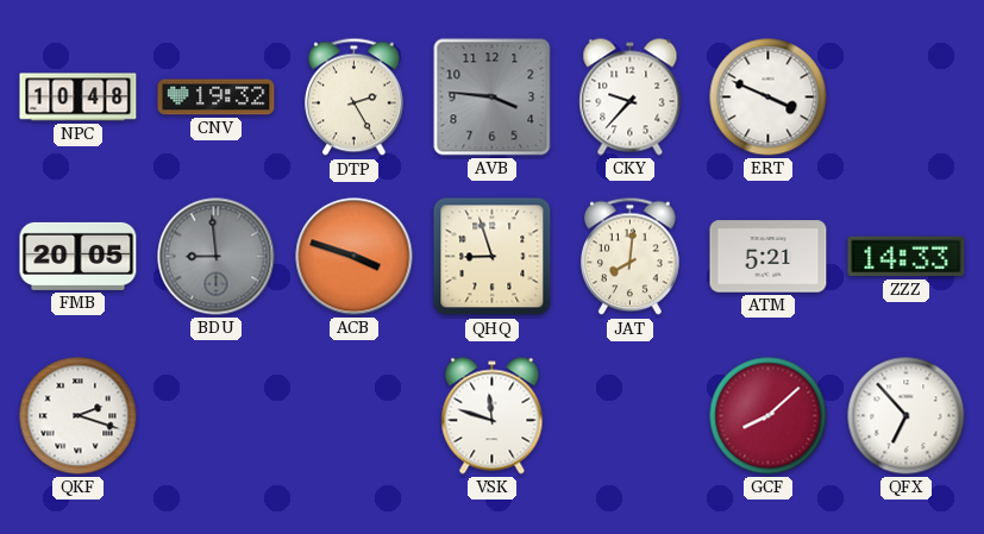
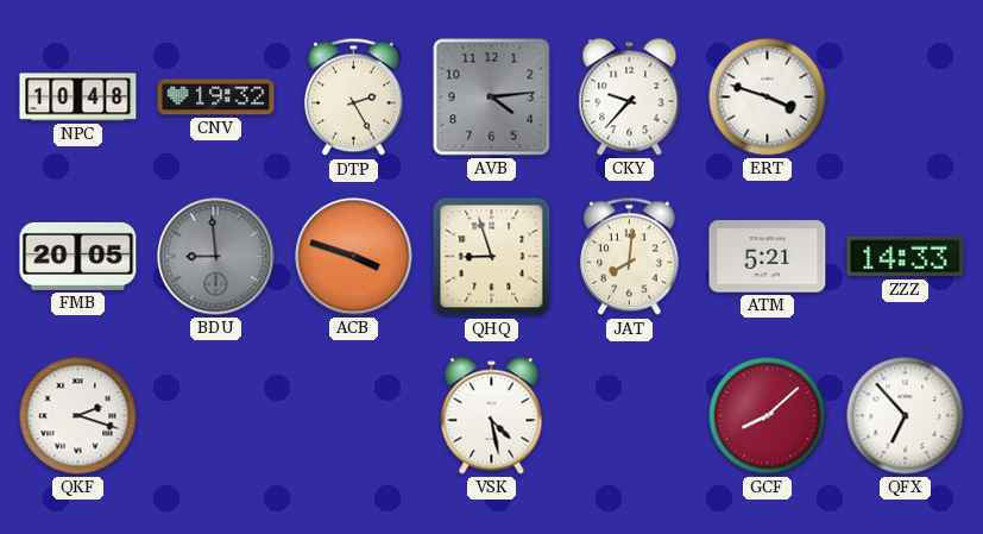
AVB: 3:46 -> 4:14
ERT: 3:49 -> 3:48
VSK: 11:48 -> 4:28
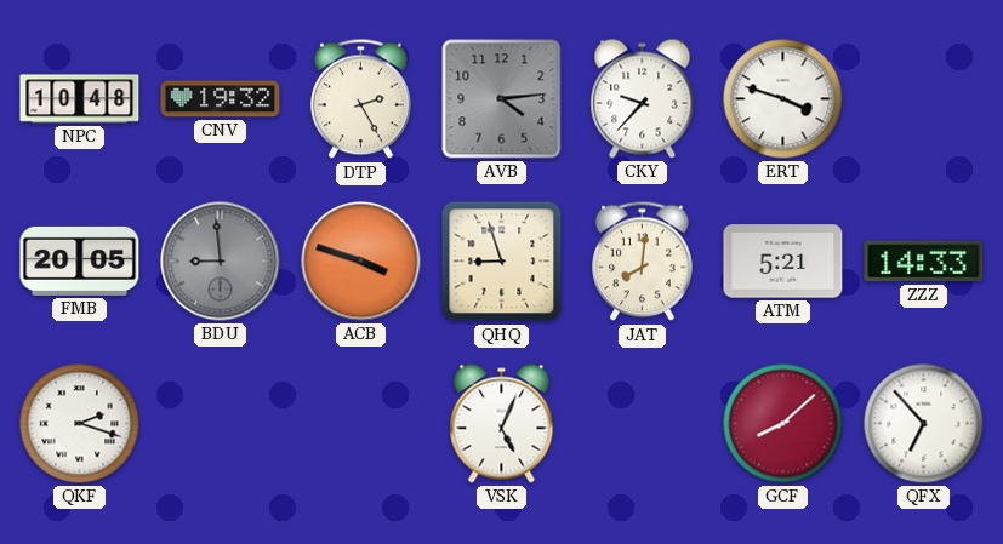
VSK: 4:28 -> 5:04
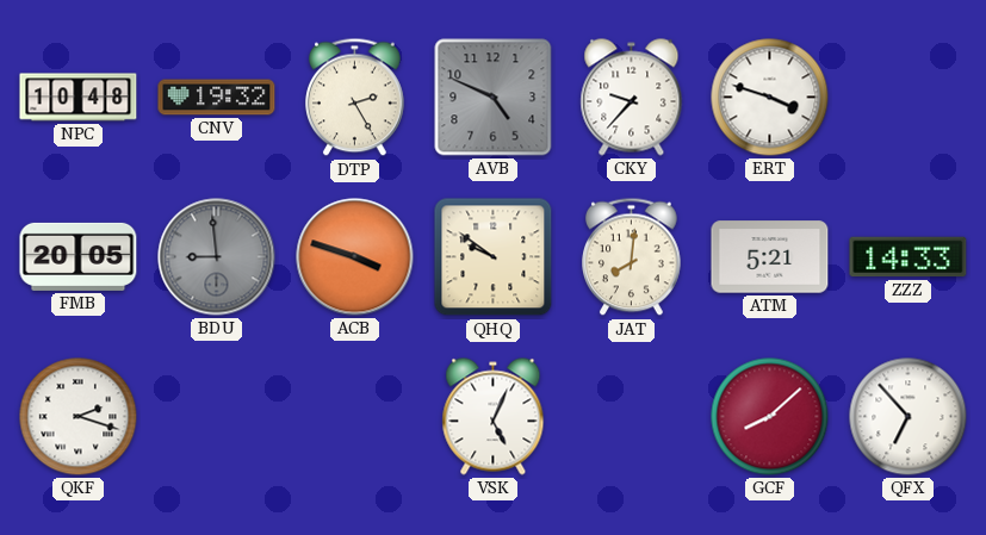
AVB: 4:14 -> 4:49
QHQ: 8:57 -> 9:51
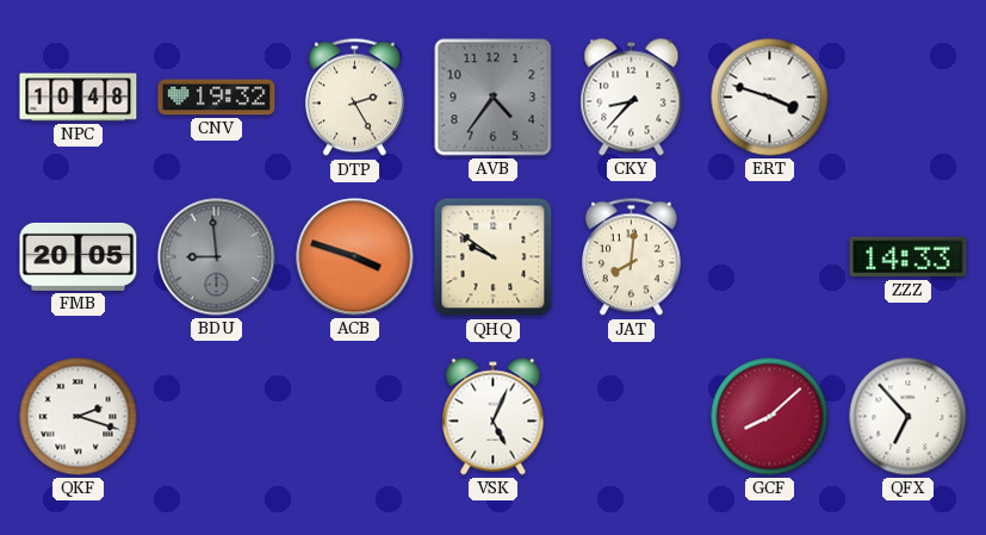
AVB: 4:49 -> 4:36
CKY: 9:37 -> 8:37
ATM: 5:21 -> none
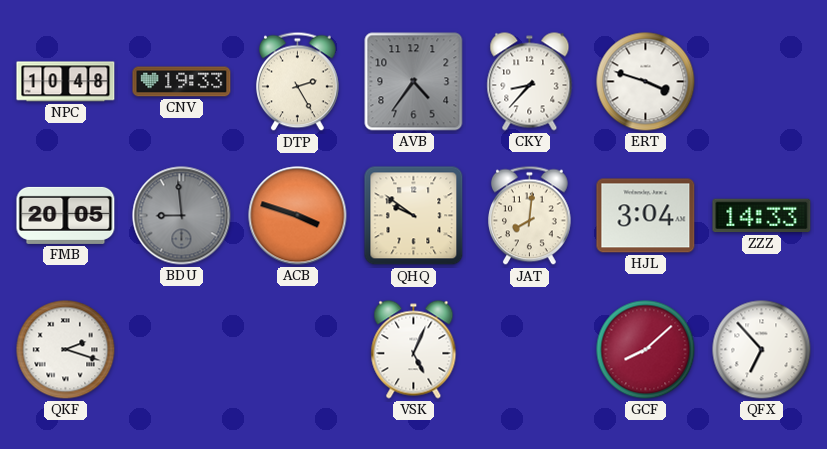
CNV: 19:32 -> 19:33
HJL: none -> 3:04
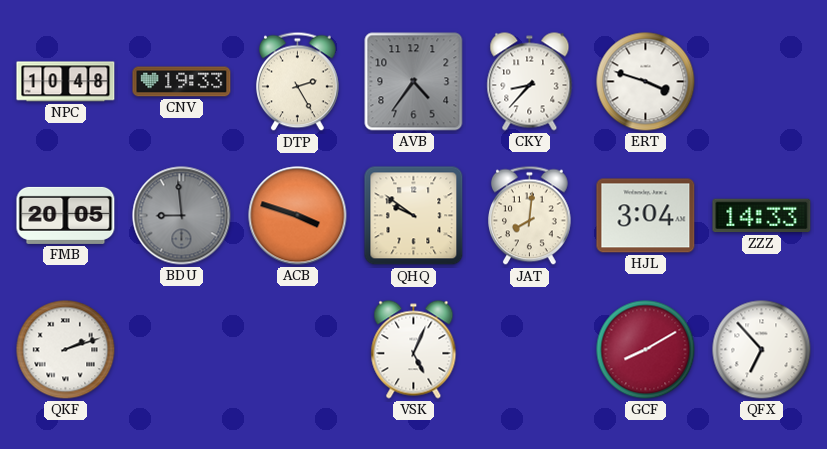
QKF: 2:18 -> 2:12
GCF: 8:08 -> 8:10
